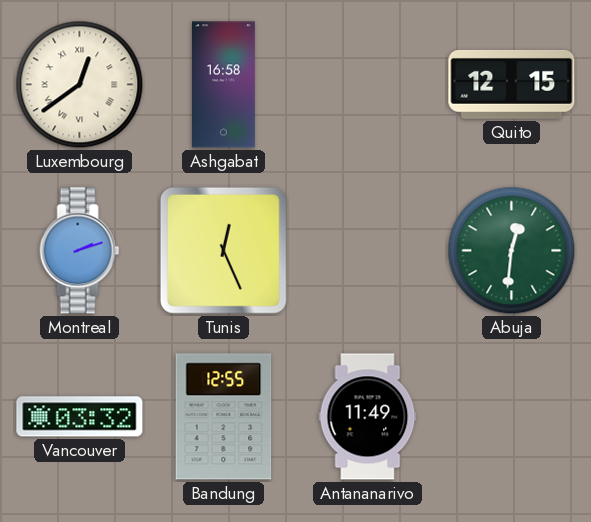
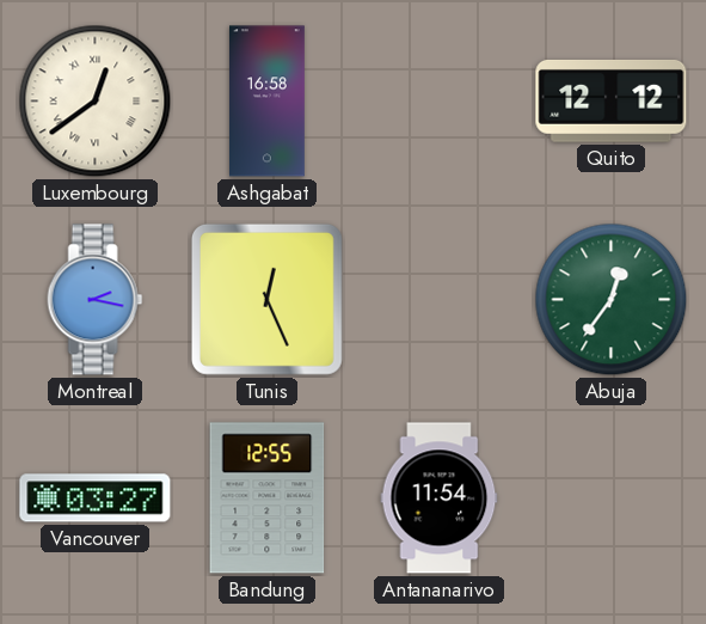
Quito: 12:15 -> 12:12
Montreal: 2:12 -> 2:17
Abuja: 12:31 -> 12:36
Vancouver: 03:32 -> 03:27
Antananarivo: 11:49 -> 11:54
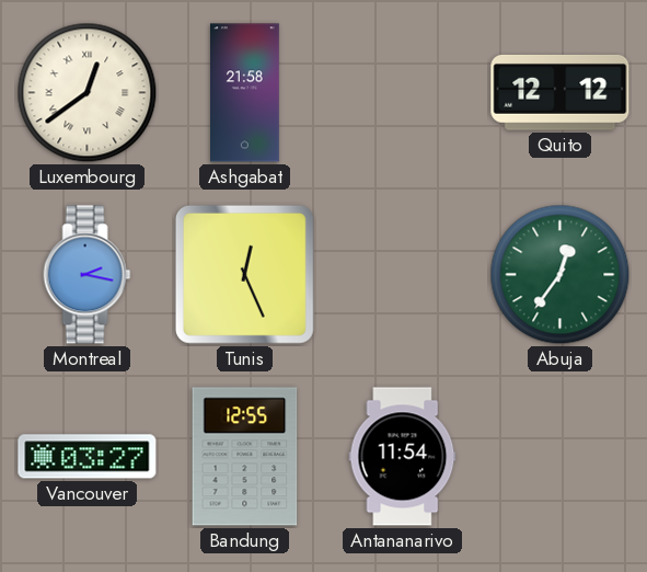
Ashgabat: 16:58 -> 21:58
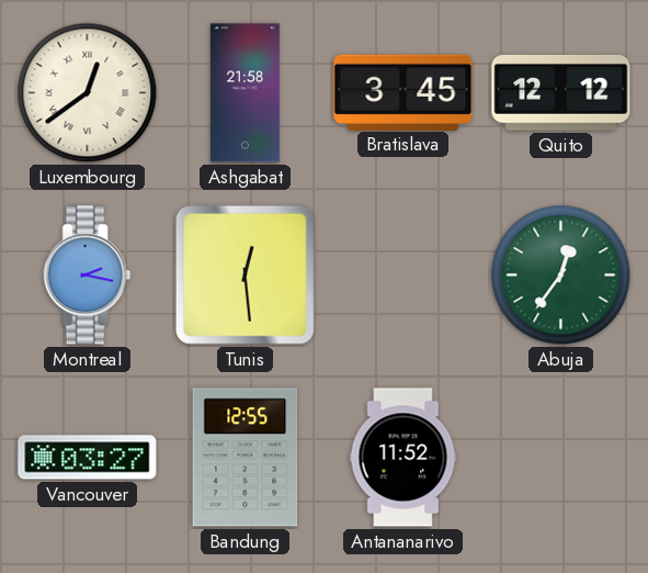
Bratislava: none -> 3:45
Tunis: 12:26 -> 12:29
Antananarivo: 11:54 -> 11:52
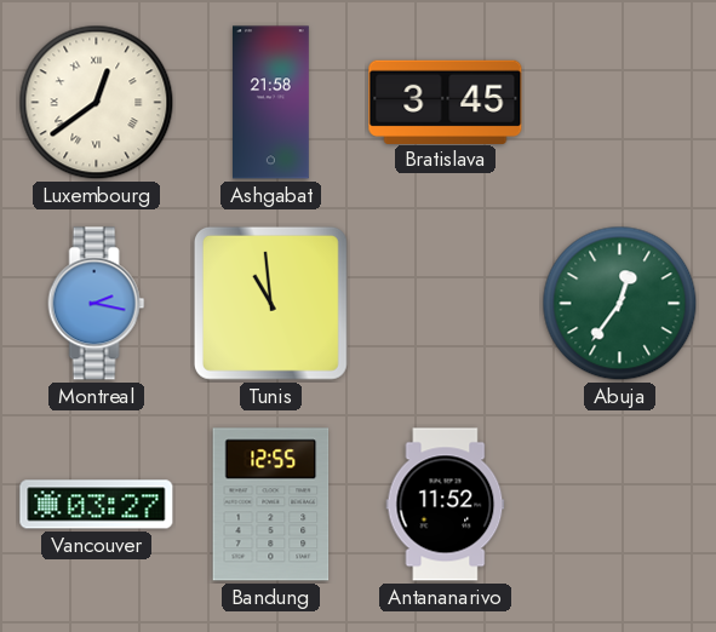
Quito: 12:12 -> none
Tunis: 12:29 -> 10:59
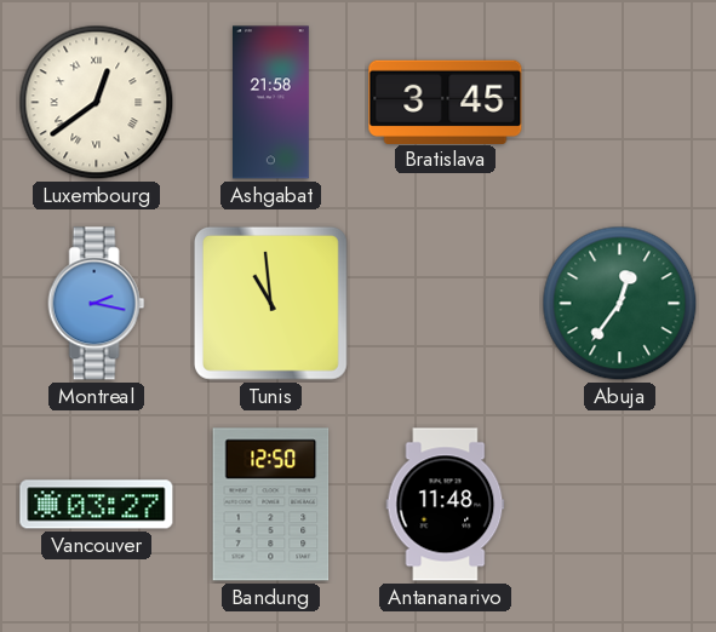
Bandung: 12:55 -> 12:50
Antananarivo: 11:52 -> 11:48
